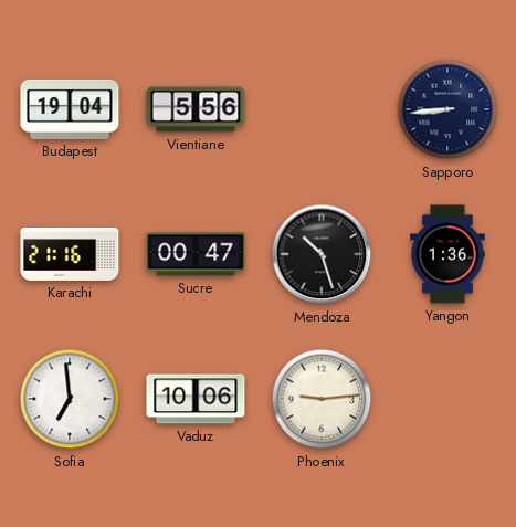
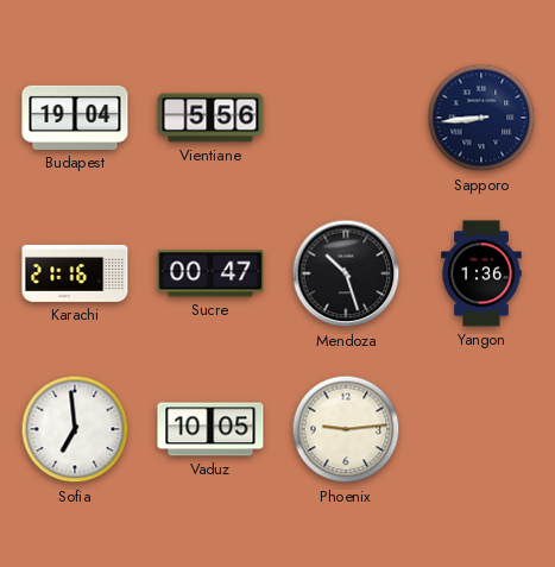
Vaduz: 10:06 -> 10:05
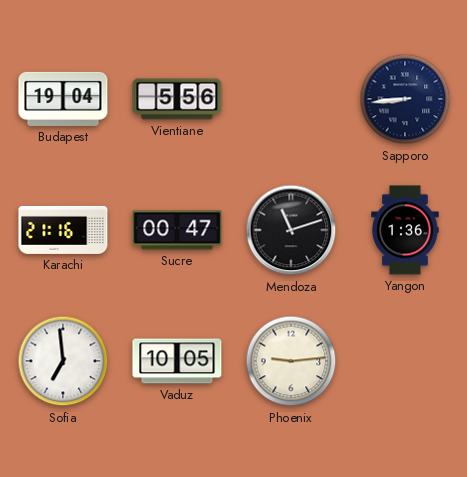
Mendoza: 10:27 -> 11:12
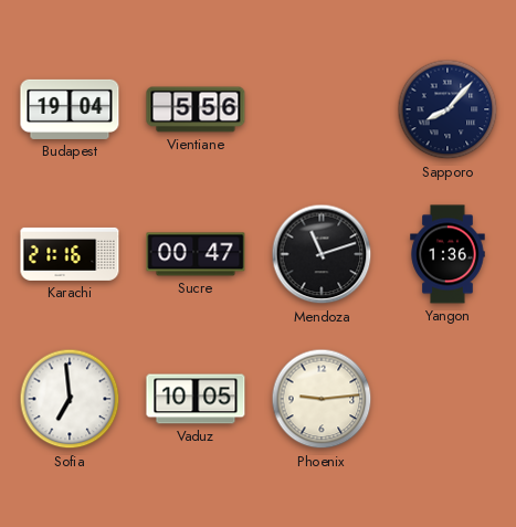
Sapporo: 8:44 -> 8:07
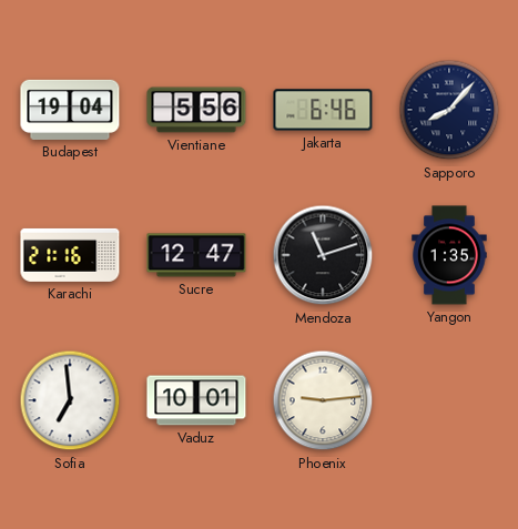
Jakarta: none -> 6:46
Sucre: 00:47 -> 12:47
Yangon: 1:36 -> 1:35
Vaduz: 10:05 -> 10:01
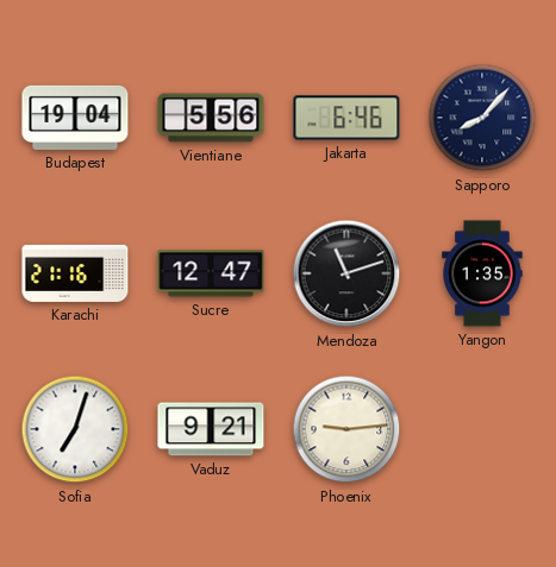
Sofia: 6:59 -> 7:03
Vaduz: 10:01 -> 9:21
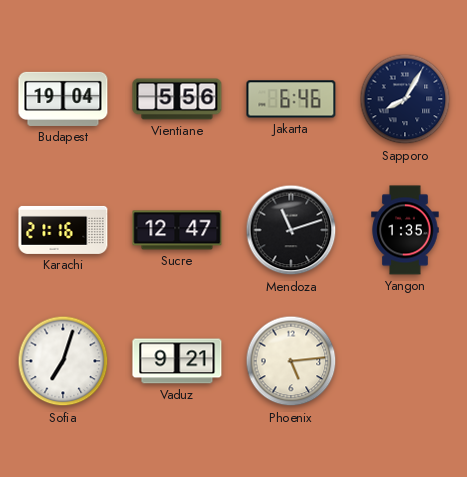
Sapporo: 8:07 -> 8:05
Phoenix: 9:14 -> 5:14
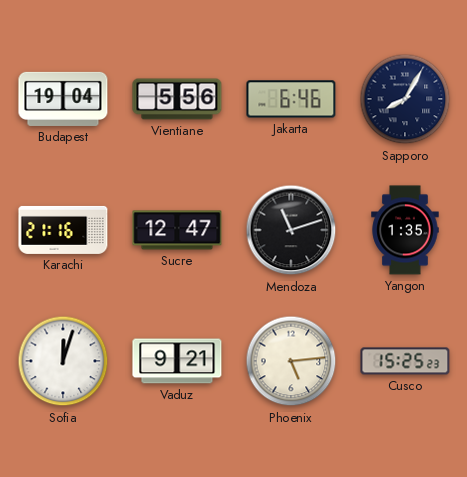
Sofia: 7:03 -> 12:03
Cusco: none -> 15:25
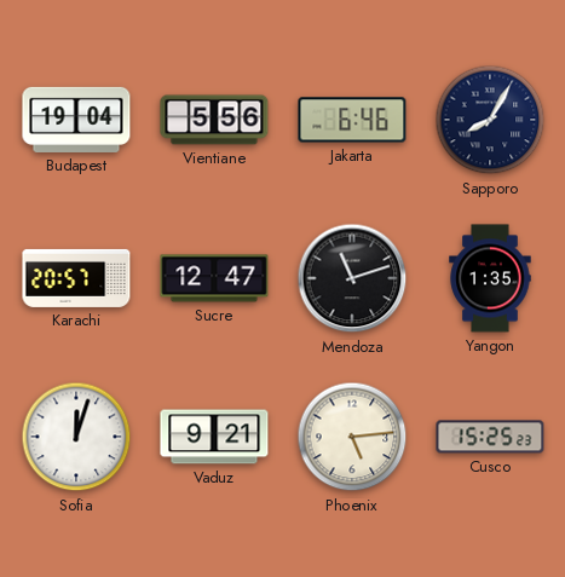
Karachi: 21:16 -> 20:57
